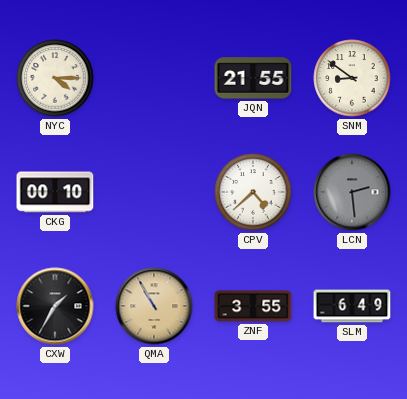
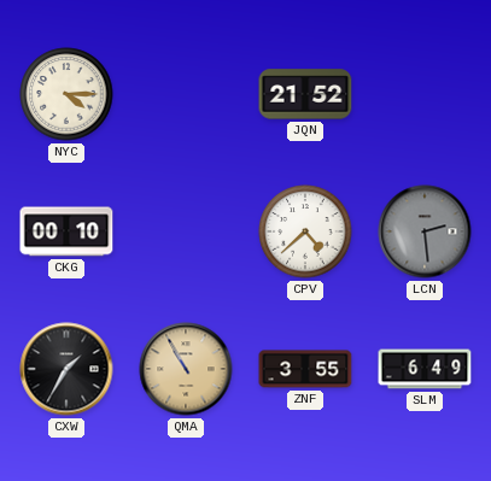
JQN: 21:55 -> 21:52
SNM: 8:51 -> none
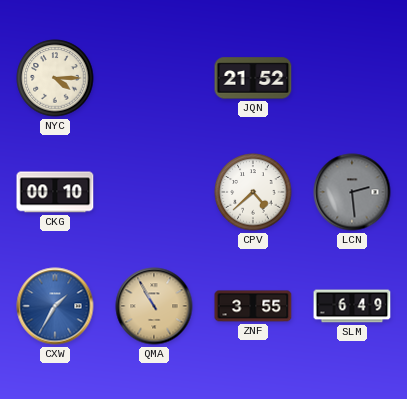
CXW dial: black -> blue
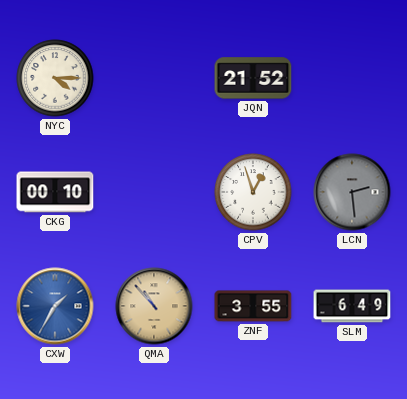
CPV: 4:38 -> 12:57
QMA: 10:55 -> 10:53
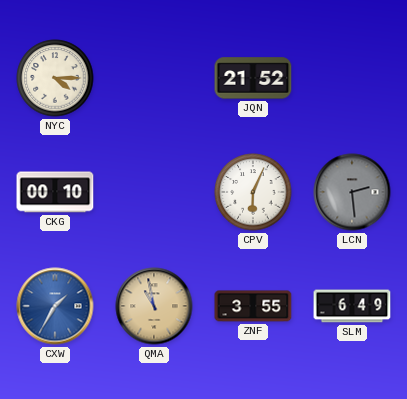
CPV: 12:57 -> 6:04
QMA: 10:53 -> 10:58
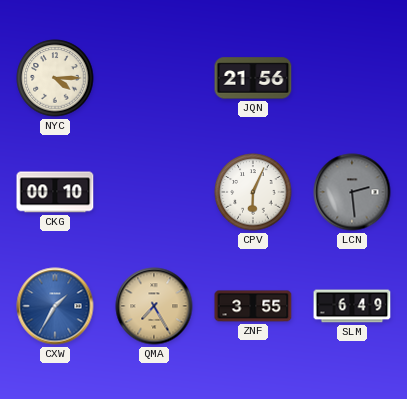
JQN: 21:52 -> 21:56
QMA: 10:58 -> 7:25
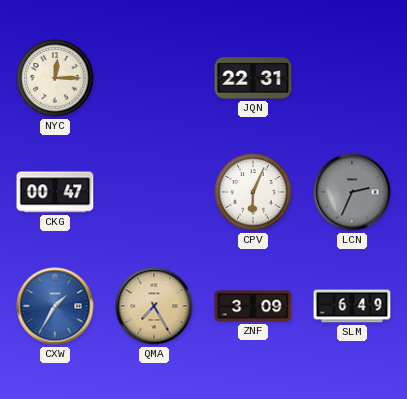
NYC: 4:15 -> 12:15
JQN: 21:56 -> 22:31
CKG: 00:10 -> 00:47
LCN: 2:29 -> 2:34
ZNF: 3:55 -> 3:09
